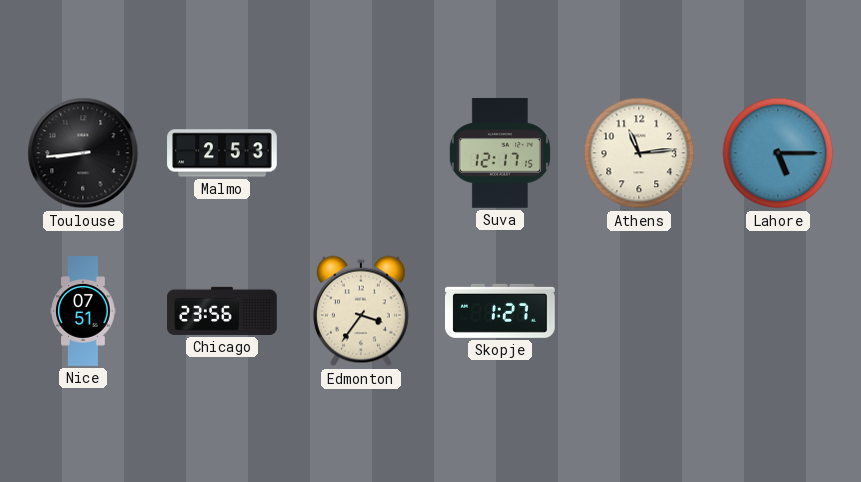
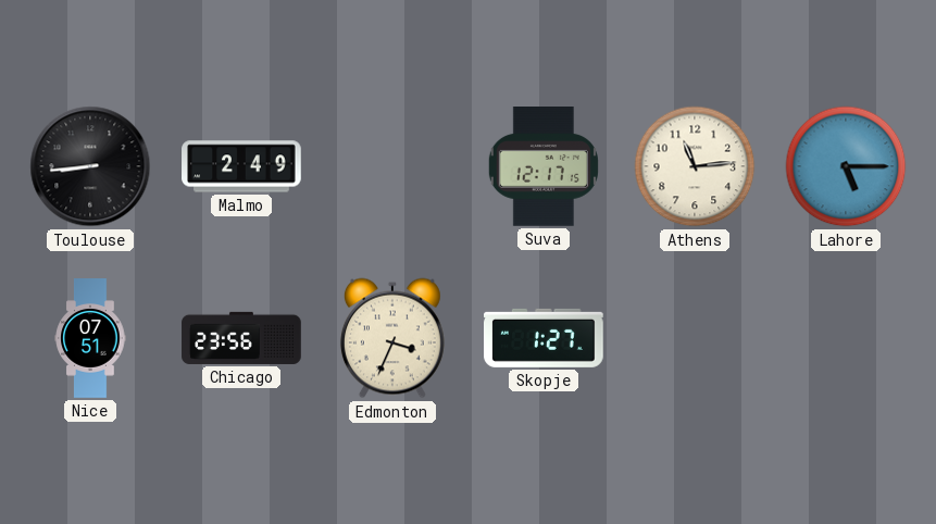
Malmo: 2:53 -> 2:49
Edmonton: 3:36 -> 3:34
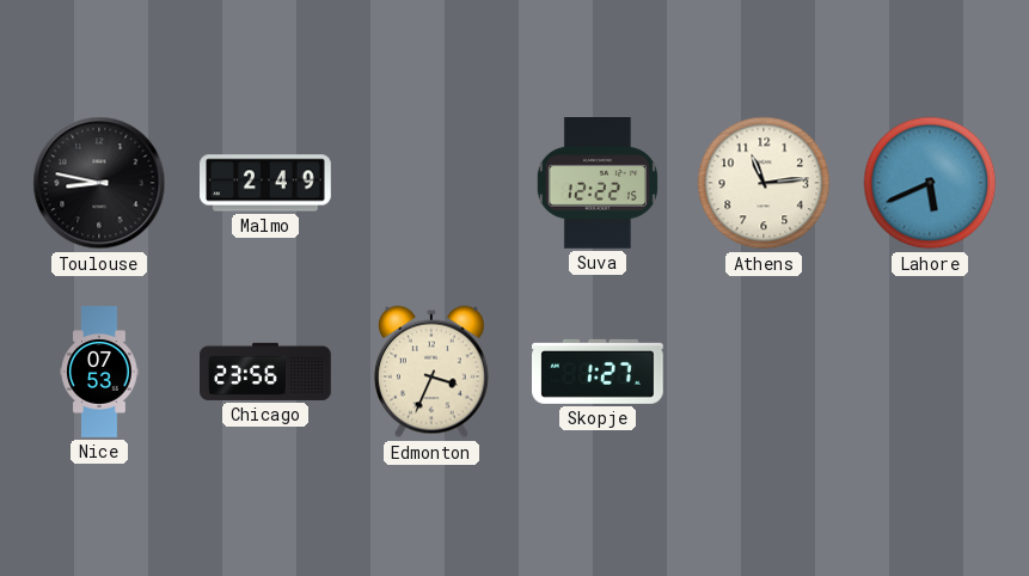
Toulouse: 8:44 -> 8:47
Suva: 12:17 -> 12:22
Lahore: 5:15 -> 5:41
Nice: 07:51 -> 07:53
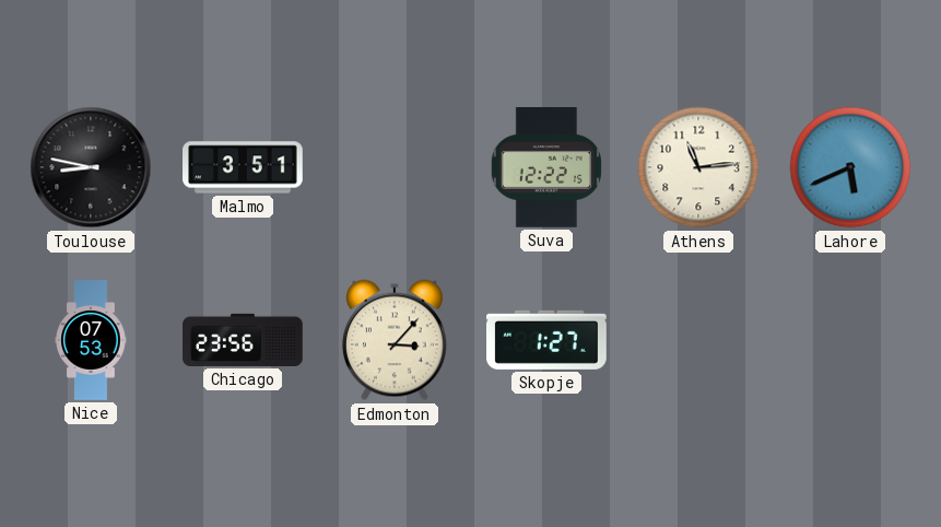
Malmo: 2:49 -> 3:51
Edmonton: 3:34 -> 3:07
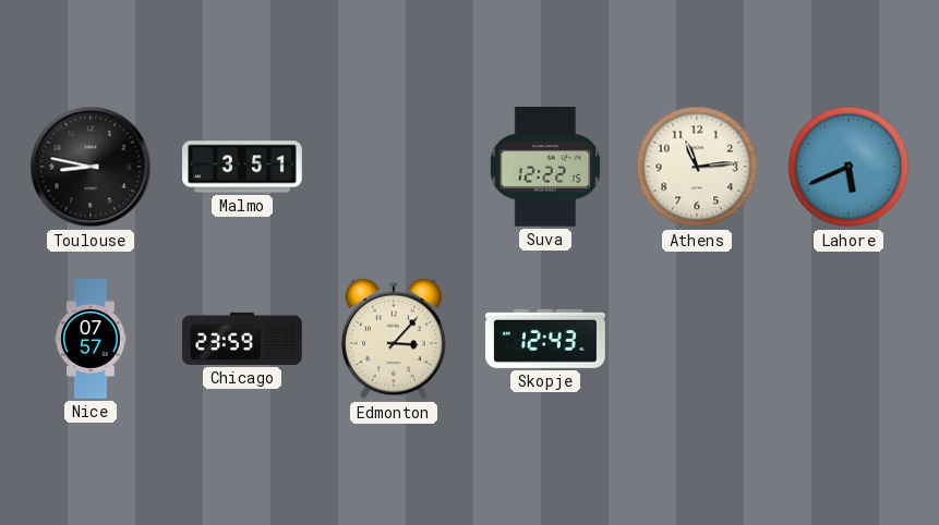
Nice: 07:53 -> 07:57
Chicago: 23:56 -> 23:59
Skopje: 1:27 -> 12:43
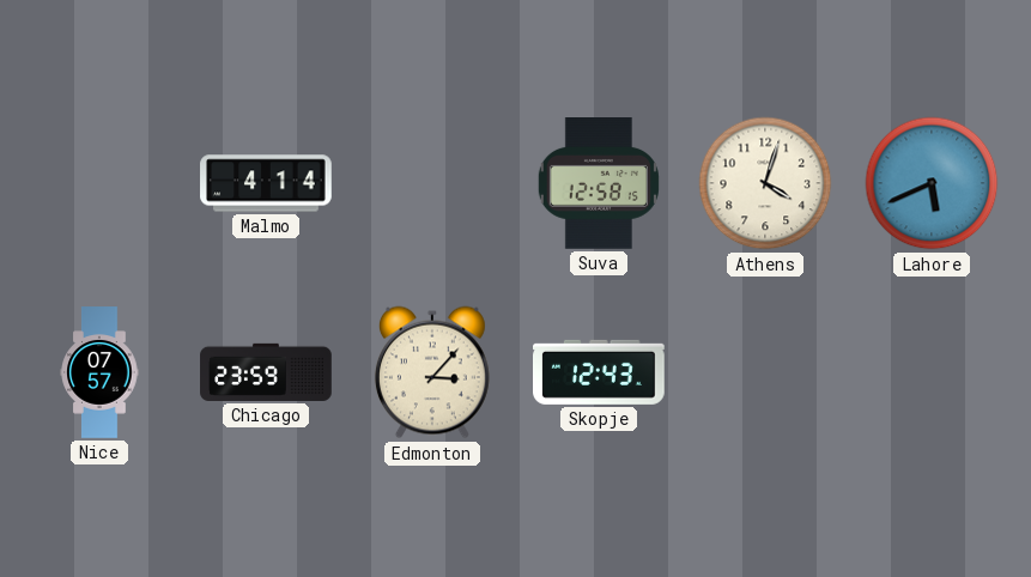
Toulouse: 8:47 -> none
Malmo: 3:51 -> 4:14
Suva: 12:22 -> 12:58
Athens: 11:14 -> 4:03
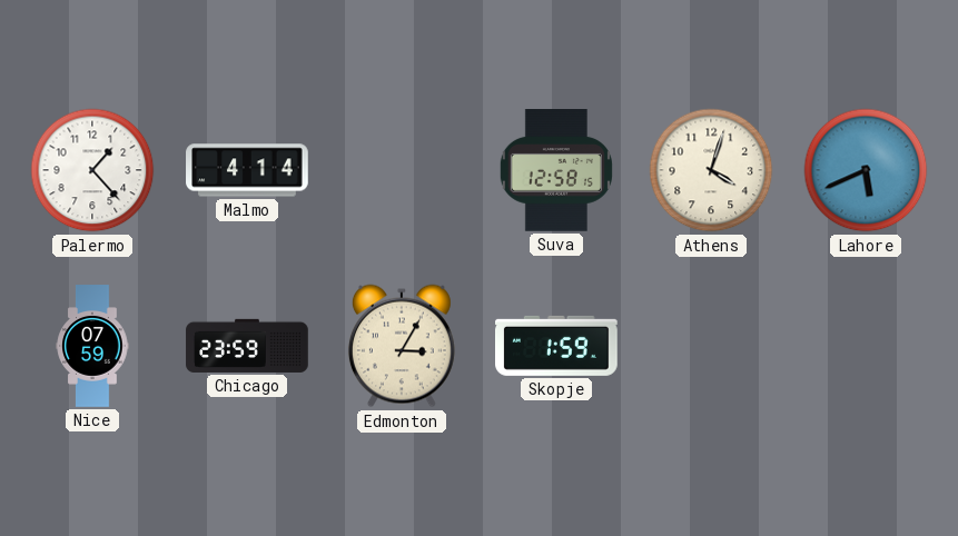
Palermo: none -> 1:23
Nice: 07:57 -> 07:59
Edmonton: 3:07 -> 3:05
Skopje: 12:43 -> 1:59
